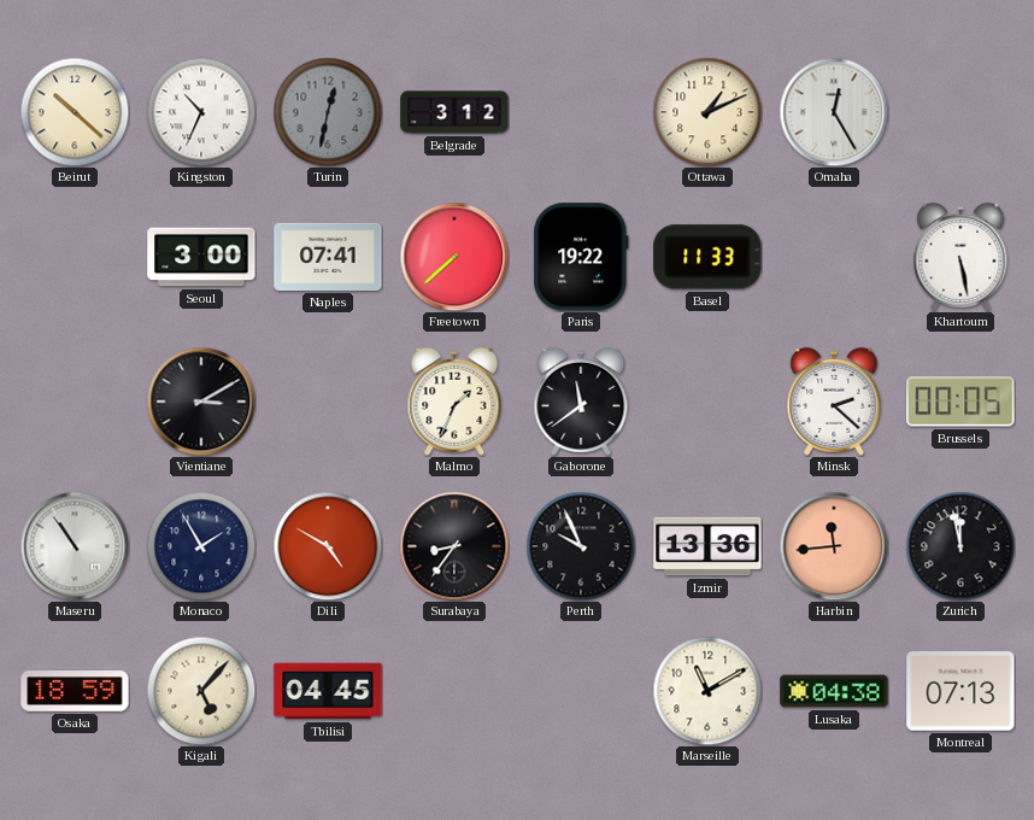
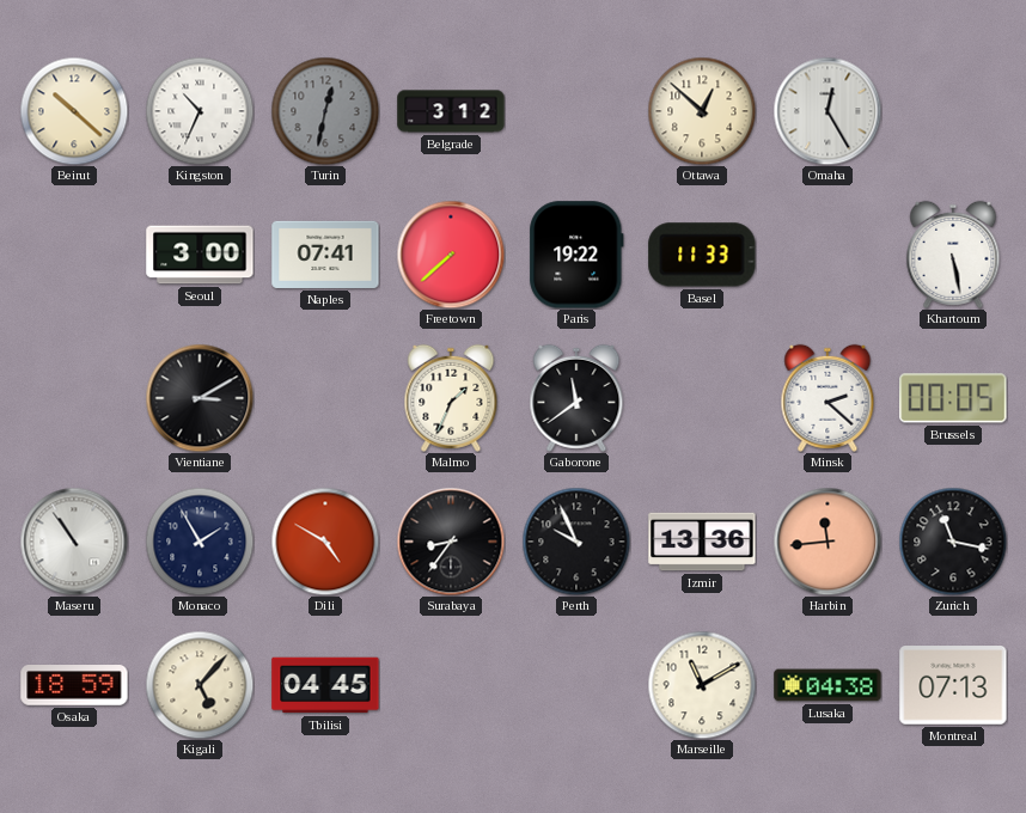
Ottawa: 1:11 -> 12:52
Zurich: 11:58 -> 11:17
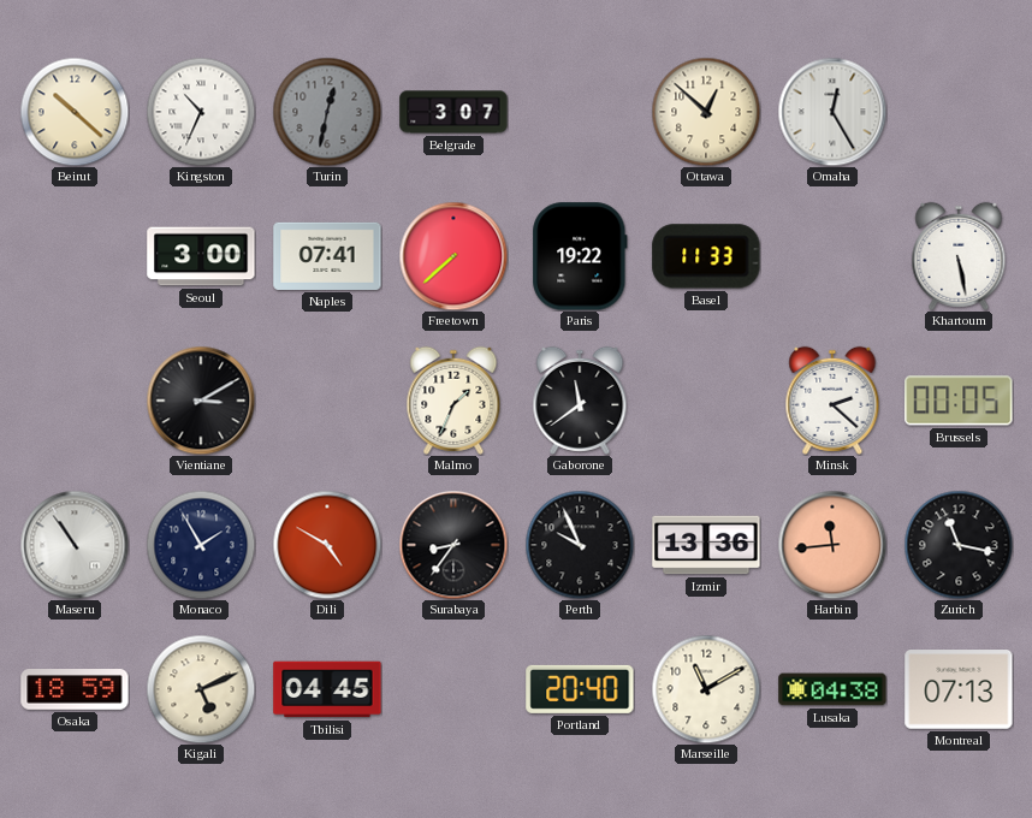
Belgrade: 3:12 -> 3:07
Kigali: 5:07 -> 5:11
Portland: none -> 20:40
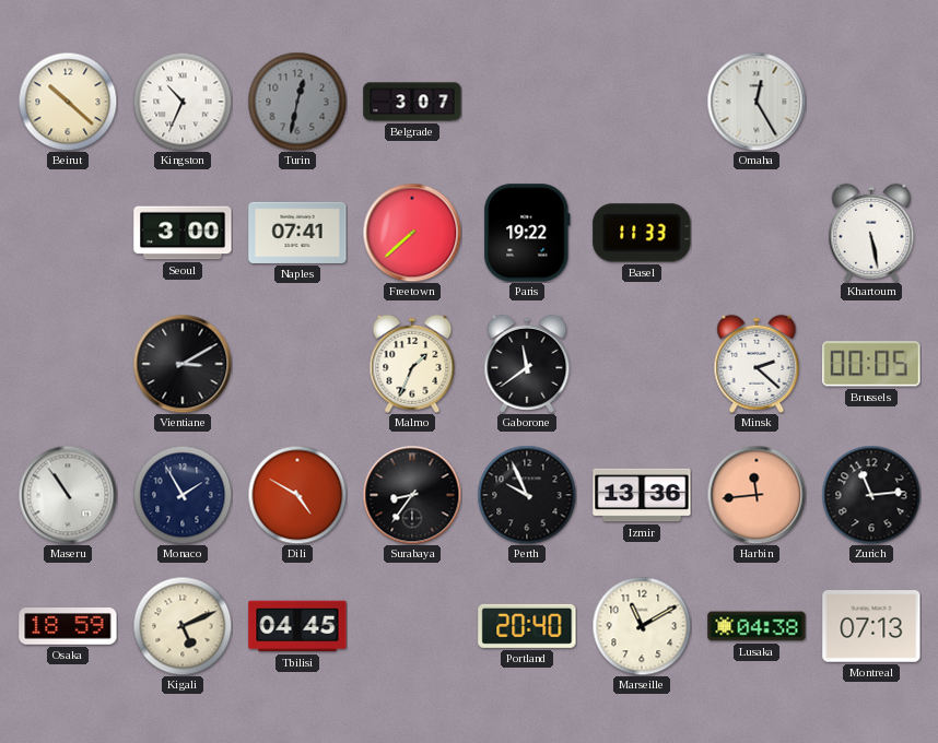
Ottawa: 12:52 -> none
Zurich: 11:17 -> 11:14
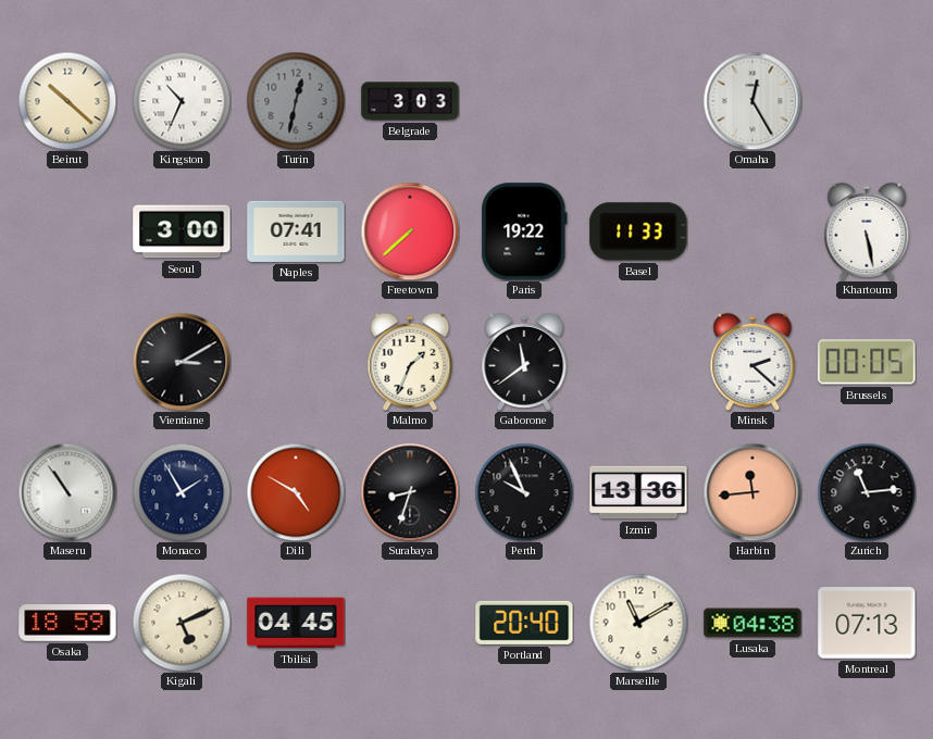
Belgrade: 3:07 -> 3:03
Surabaya: 8:36 -> 8:33
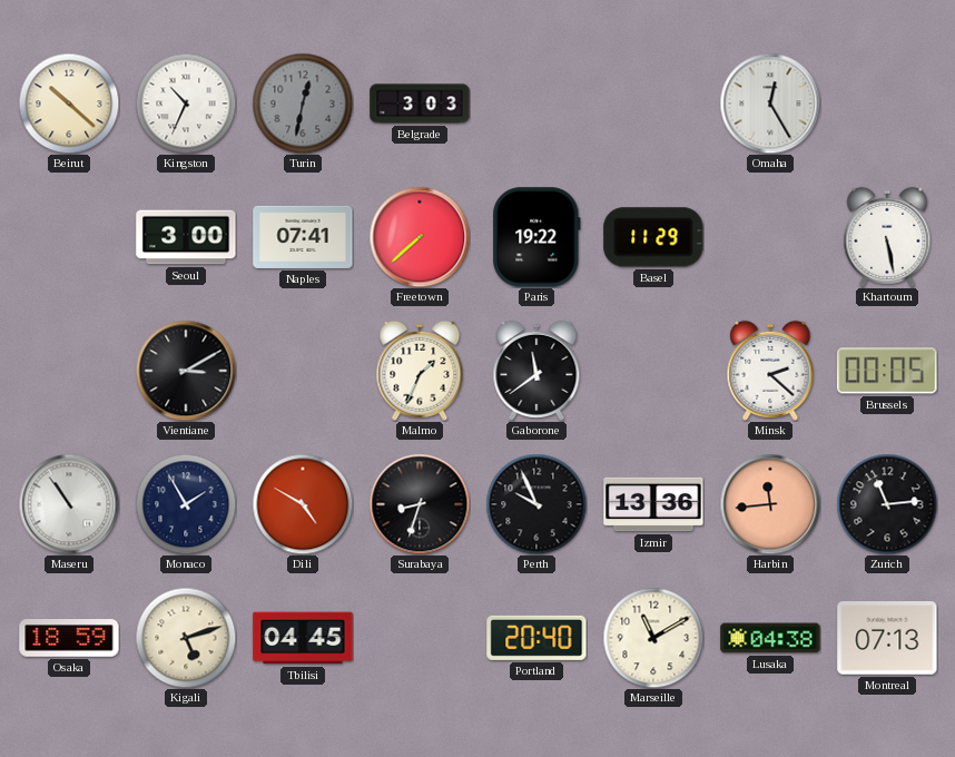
Basel: 11:33 -> 11:29
Kigali: 5:11 -> 5:12
